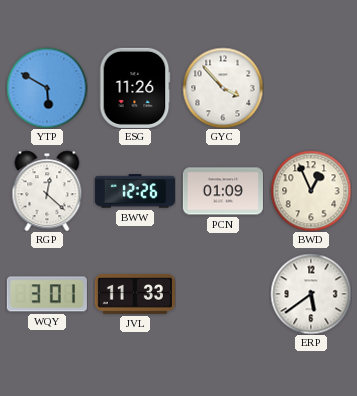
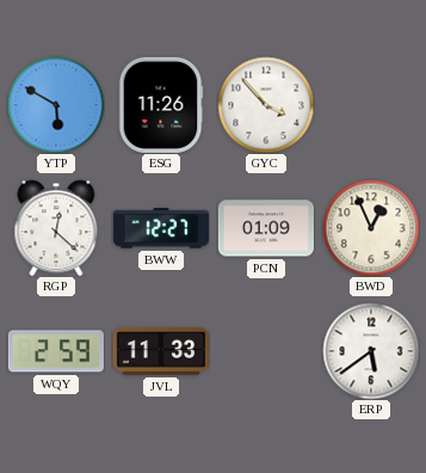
BWW: 12:26 -> 12:27
WQY: 3:01 -> 2:59
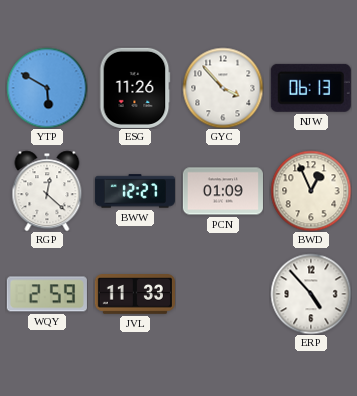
NJW: none -> 06:13
ERP: 5:39 -> 4:53
